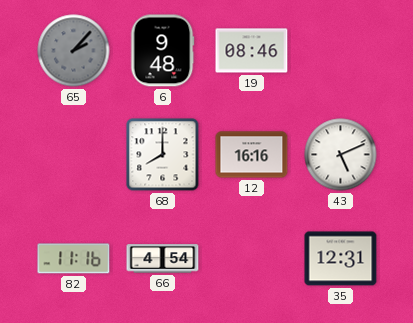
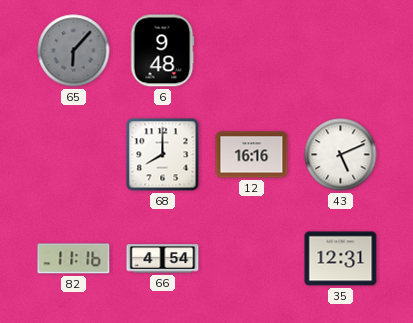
65: 2:07 -> 6:07
19: 08:46 -> none
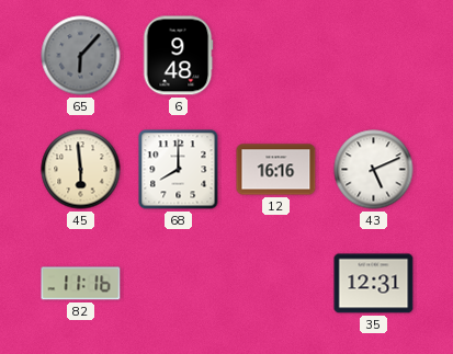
45: none -> 5:59
66: 4:54 -> none
